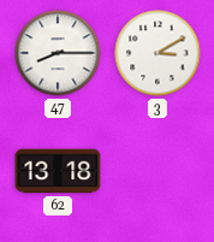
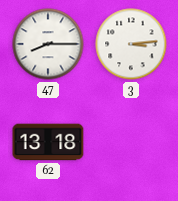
3: 3:10 -> 3:14
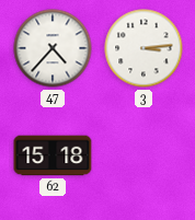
47: 8:15 -> 4:37
62: 13:18 -> 15:18
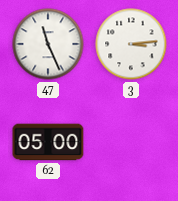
47: 4:37 -> 11:26
62: 15:18 -> 05:00
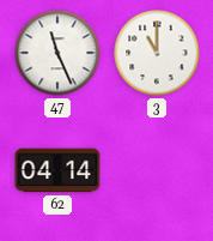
3: 3:14 -> 11:00
62: 05:00 -> 04:14
